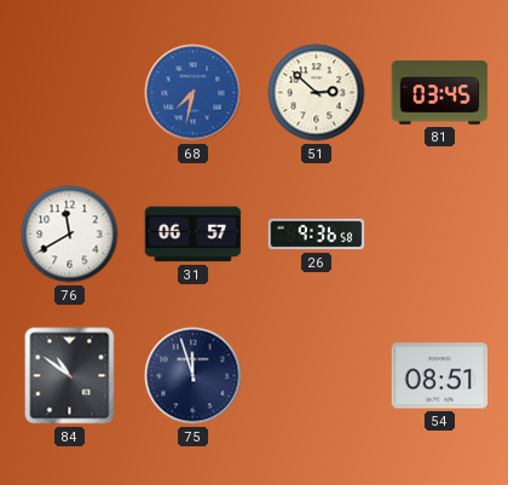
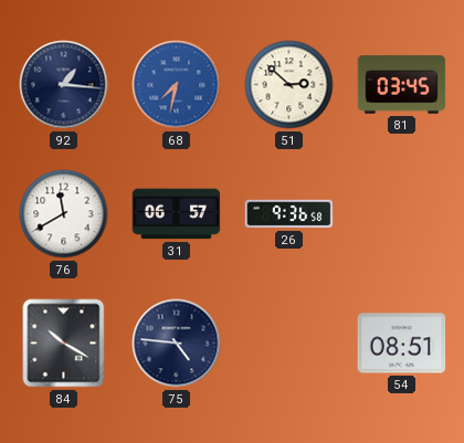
92: none -> 1:16
84: 10:51 -> 10:20
75: 11:57 -> 4:46
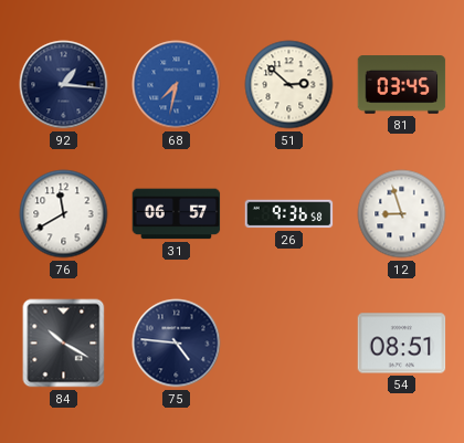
12: none -> 8:57
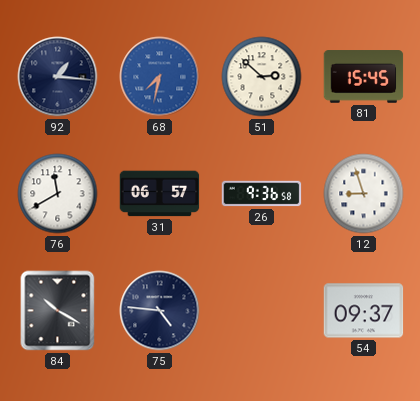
81: 03:45 -> 15:45
54: 08:51 -> 09:37
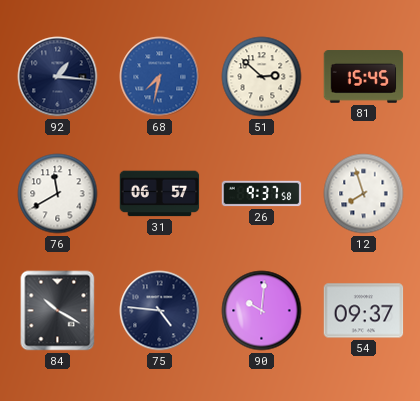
26: 9:36 -> 9:37
12: 8:57 -> 7:57
90: none -> 10:01
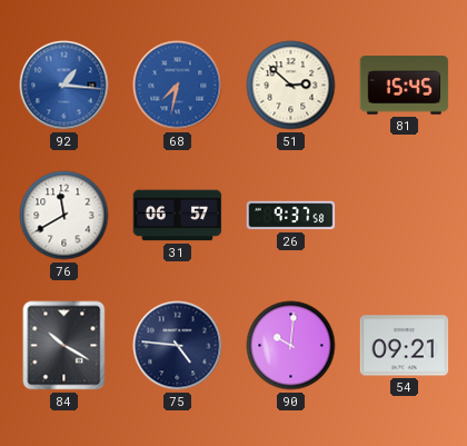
92 dial: navy -> blue
12: 7:57 -> none
54: 09:37 -> 09:21
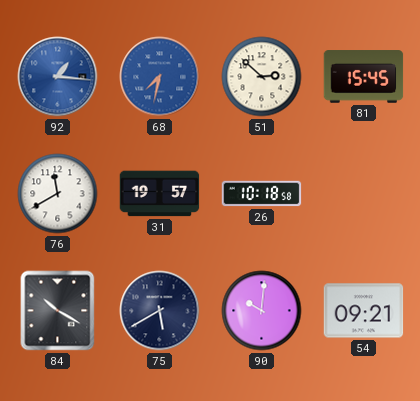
31: 06:57 -> 19:57
26: 9:37 -> 10:18
75: 4:46 -> 5:40
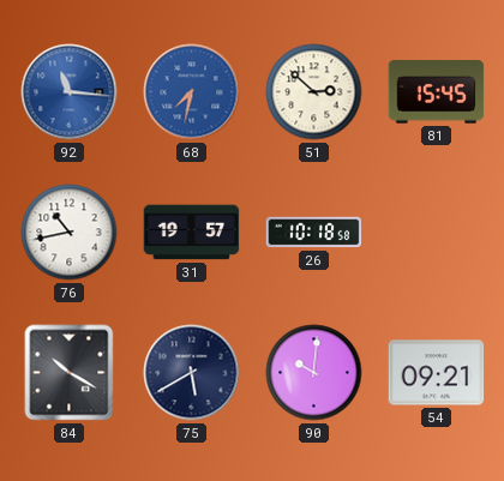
92: 1:16 -> 11:16
76: 11:40 -> 10:43
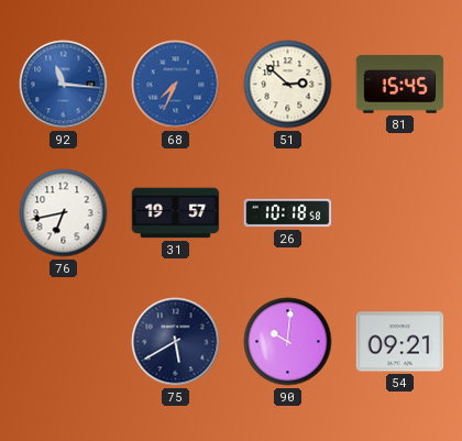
68: 7:32 -> 7:34
76: 10:43 -> 6:43
84: 10:20 -> none
